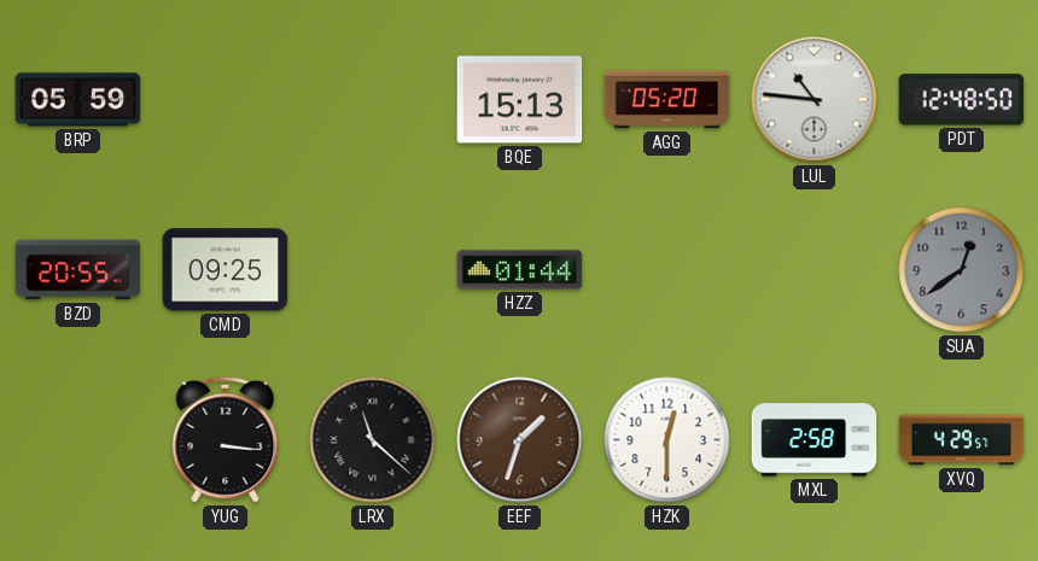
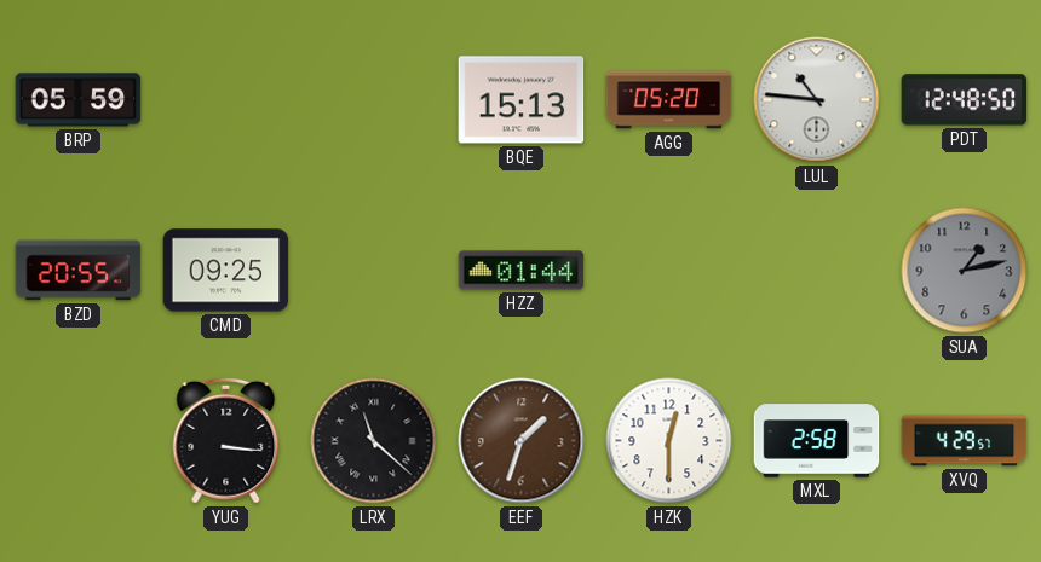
SUA: 12:39 -> 1:13
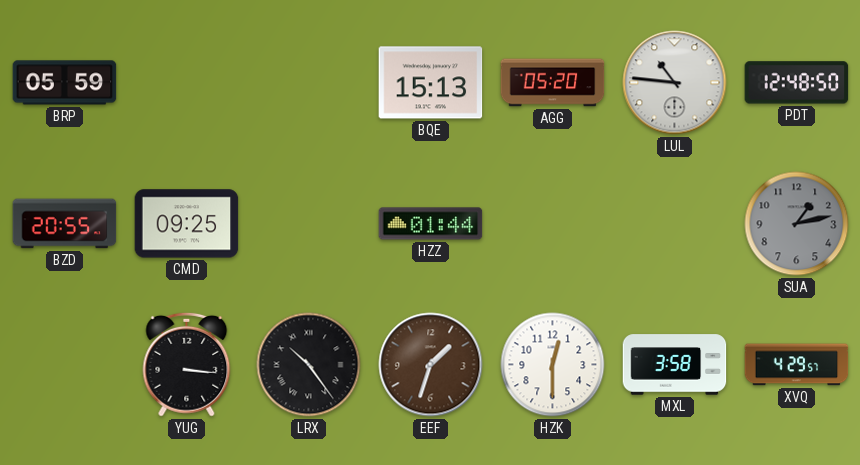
LRX: 11:22 -> 10:24
MXL: 2:58 -> 3:58
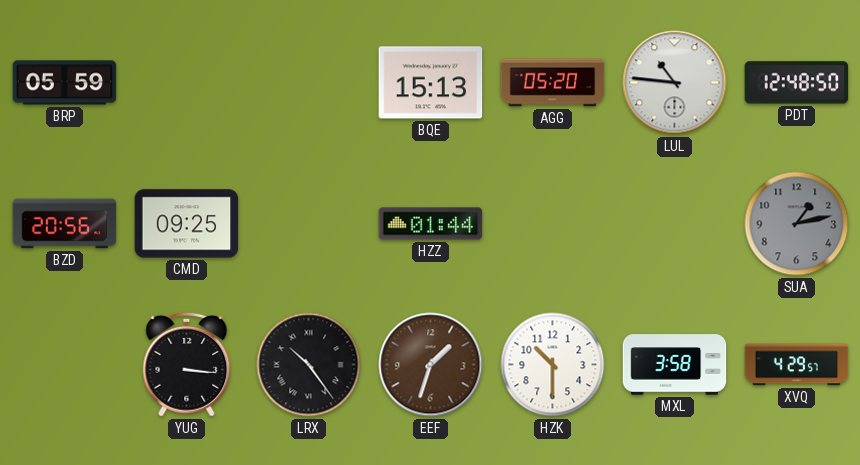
BZD: 20:55 -> 20:56
HZK: 12:30 -> 10:30
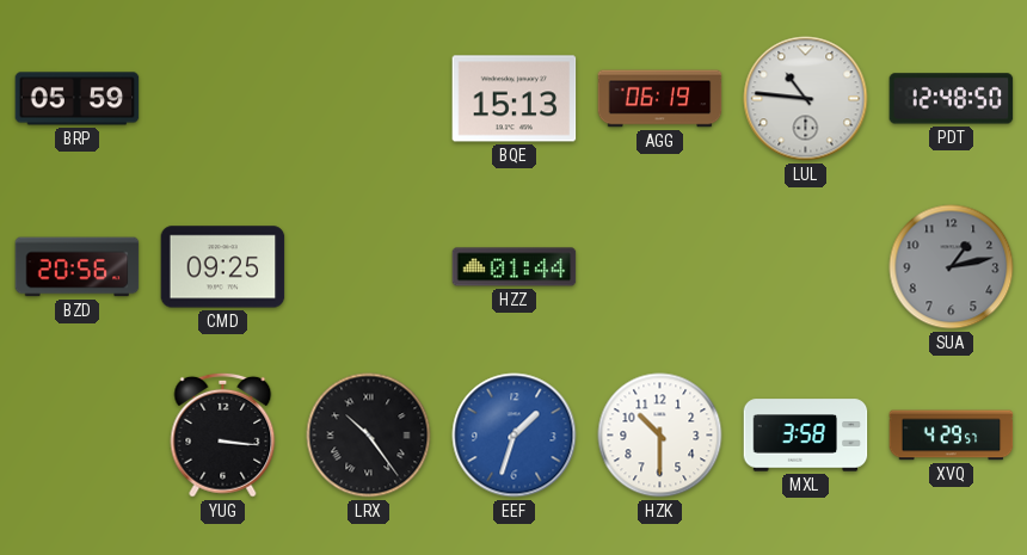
AGG: 05:20 -> 06:19
EEF dial: brown -> blue
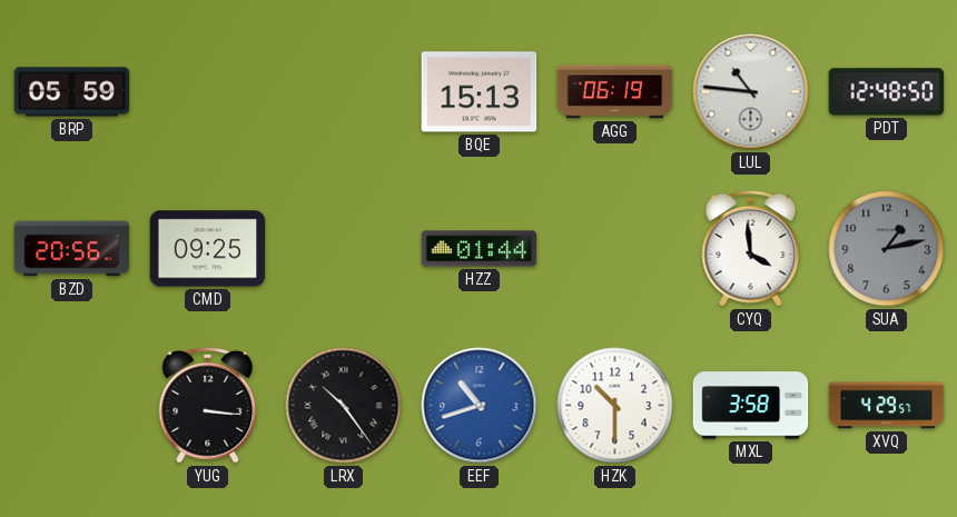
CYQ: none -> 3:59
EEF: 1:33 -> 10:42
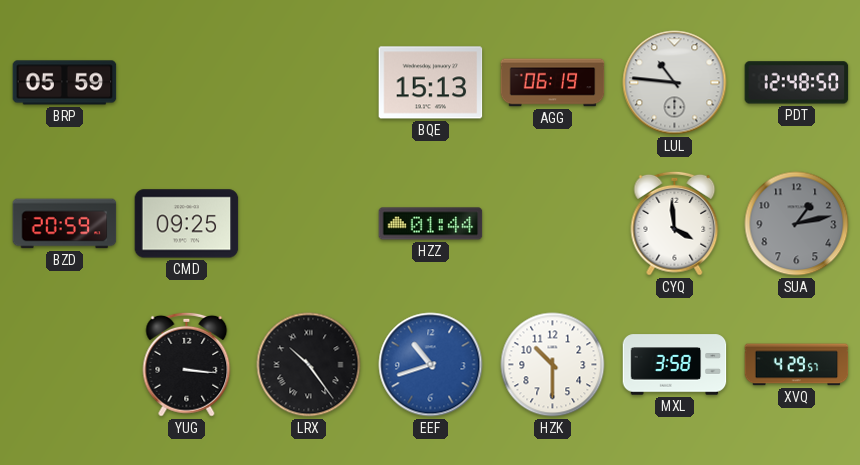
BZD: 20:56 -> 20:59
